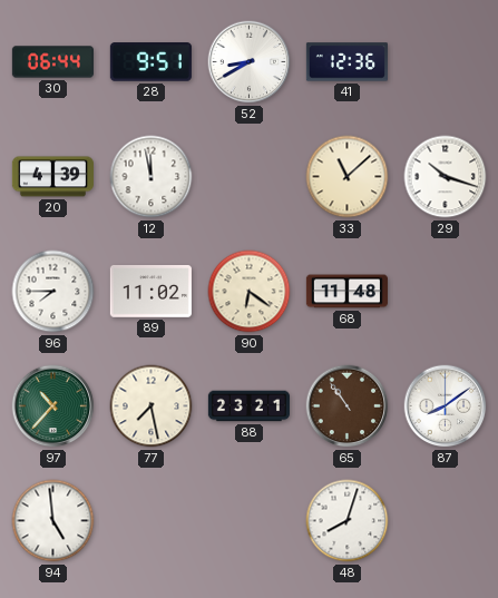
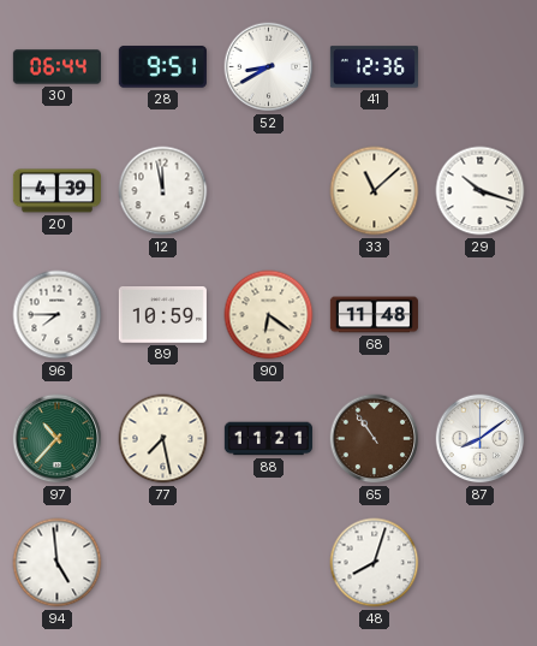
89: 11:02 -> 10:59
88: 23:21 -> 11:21
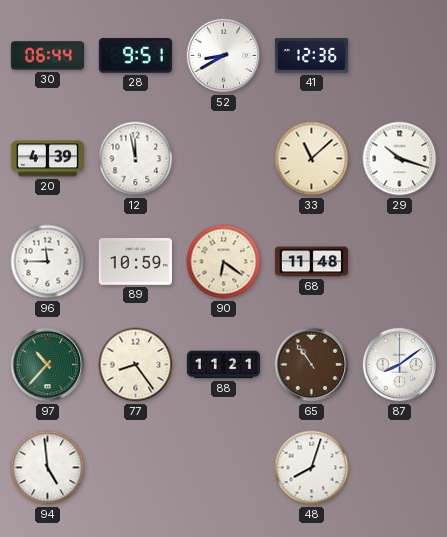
96: 7:45 -> 11:45
77: 7:28 -> 8:24
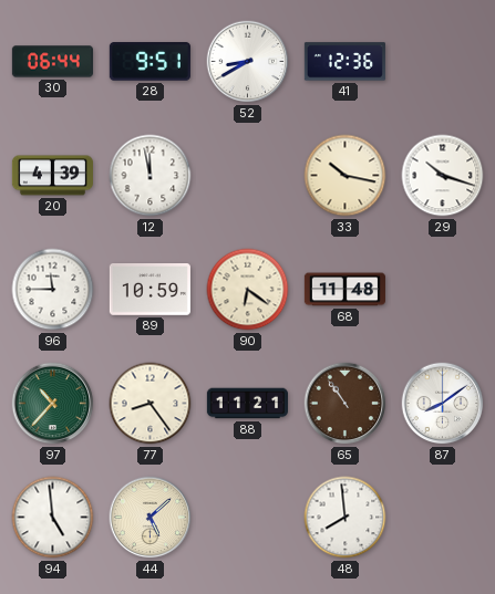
33: 11:08 -> 10:17
44: none -> 5:08
48: 8:03 -> 7:59
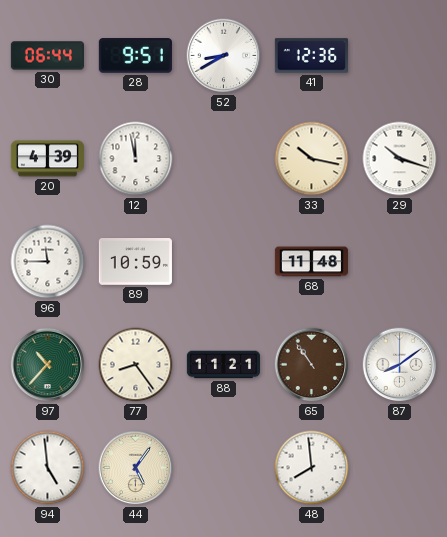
90: 6:21 -> none
44: 5:08 -> 5:06
